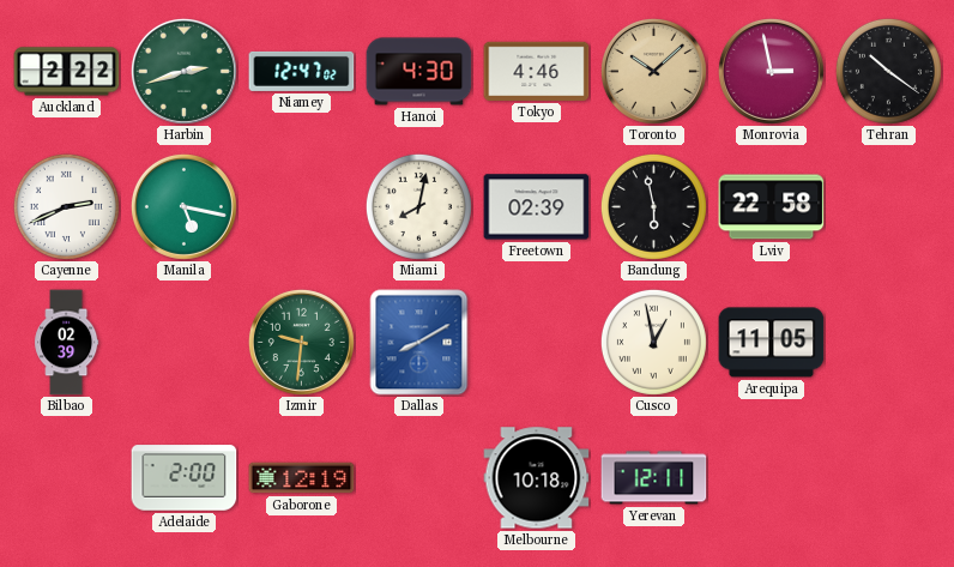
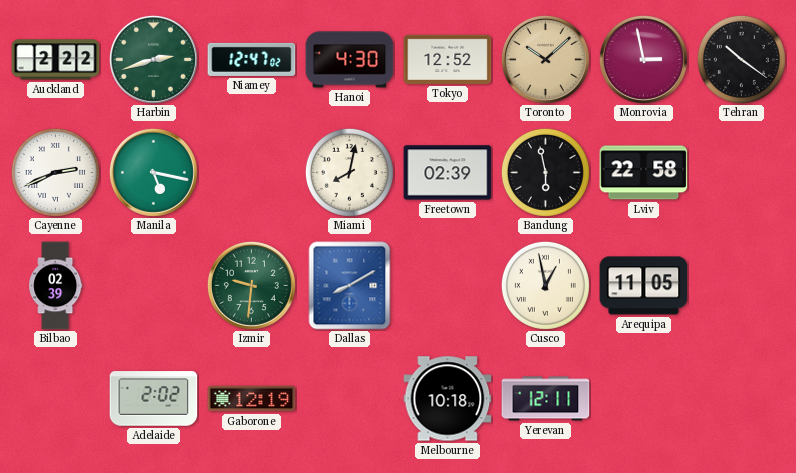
Tokyo: 4:46 -> 12:52
Adelaide: 2:00 -> 2:02
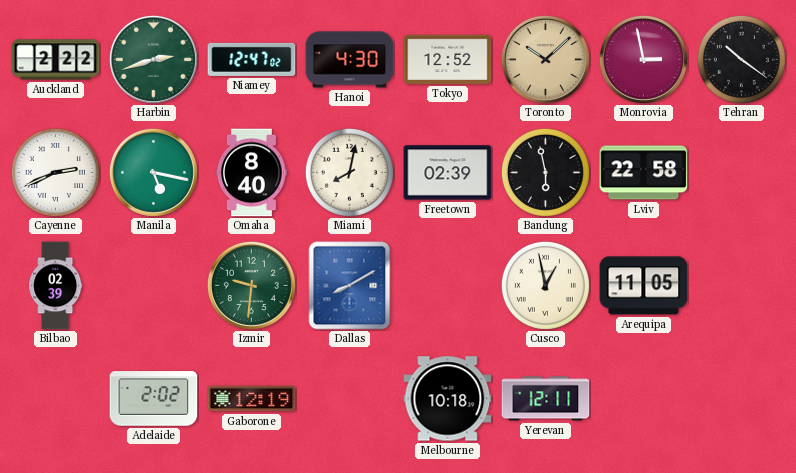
Omaha: none -> 8:40
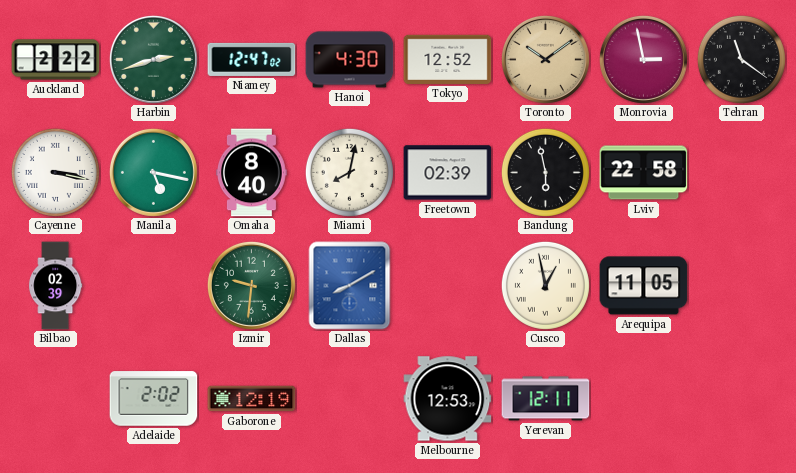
Toronto: 10:08 -> 10:09
Tehran: 10:21 -> 11:21
Cayenne: 2:41 -> 3:17
Melbourne: 10:18 -> 12:53
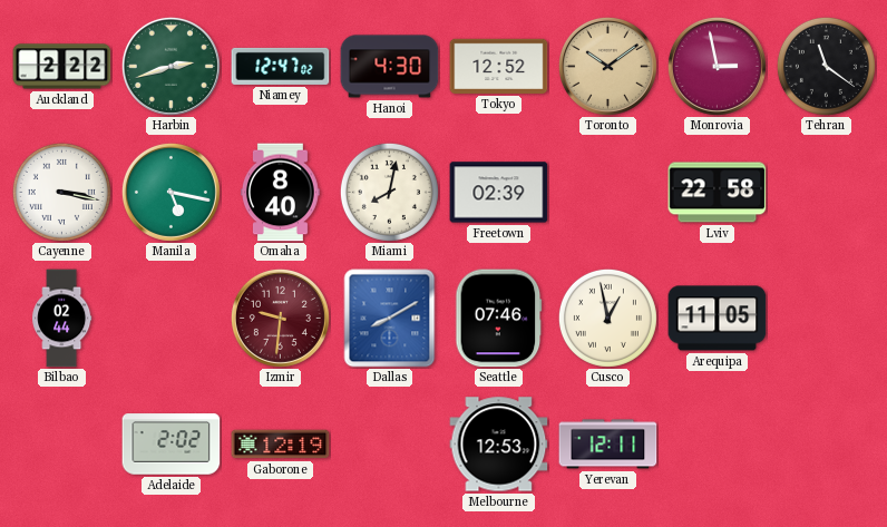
Bandung: 5:58 -> none
Bilbao: 02:39 -> 02:44
Izmir dial: green -> burgundy
Seattle: none -> 07:46
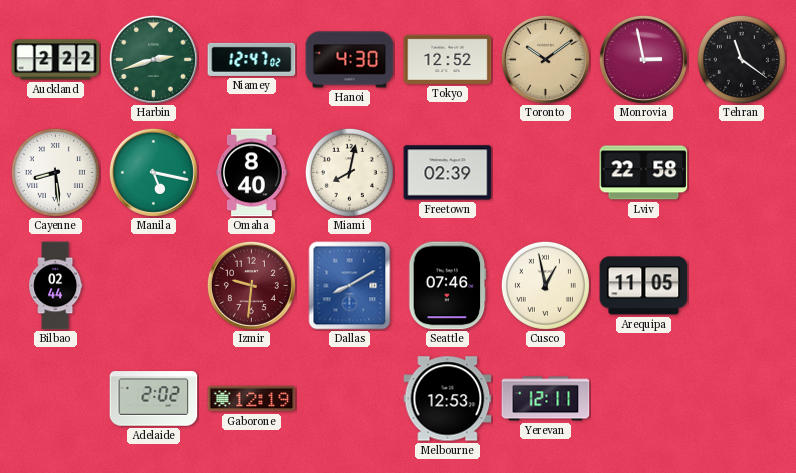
Cayenne: 3:17 -> 8:29
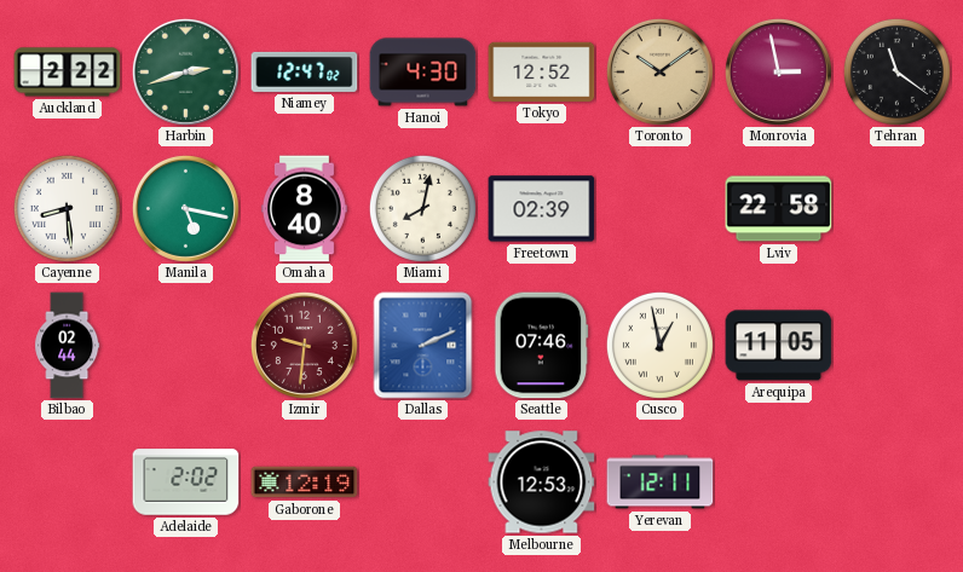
Dallas: 8:10 -> 2:11
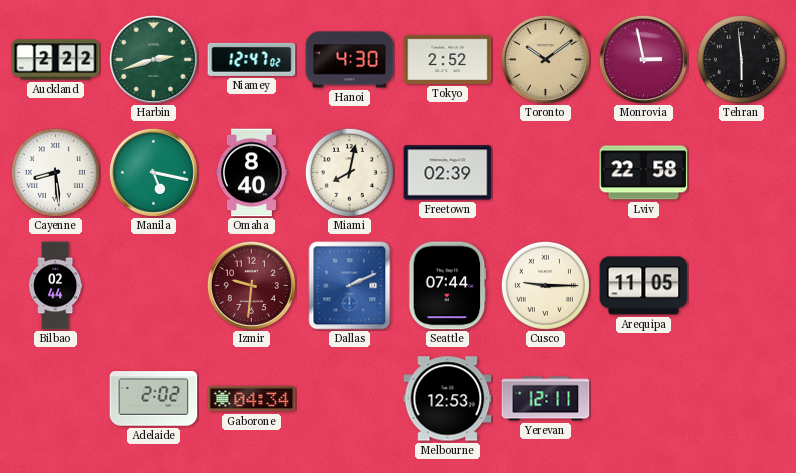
Tokyo: 12:52 -> 2:52
Tehran: 11:21 -> 5:59
Seattle: 07:46 -> 07:44
Cusco: 12:58 -> 9:15
Gaborone: 12:19 -> 04:34
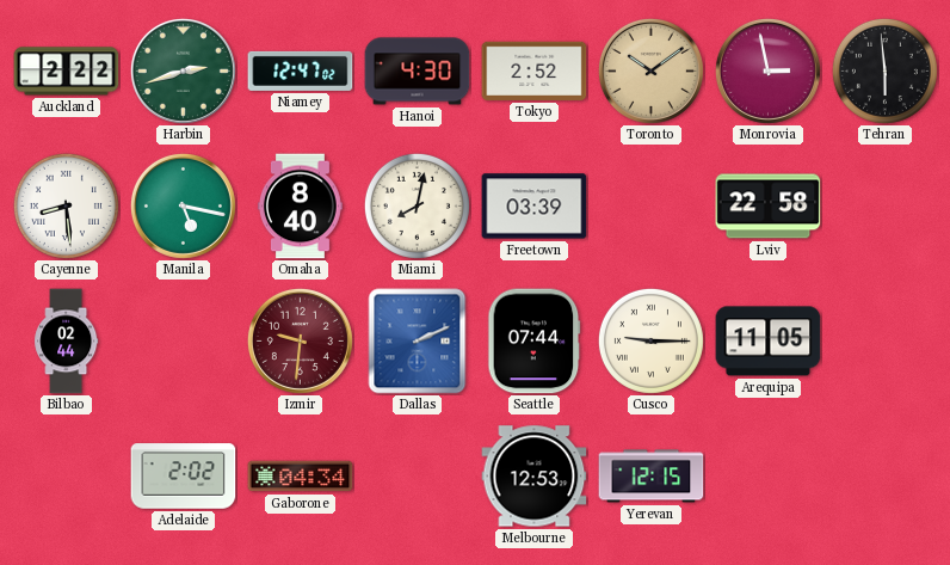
Freetown: 02:39 -> 03:39
Yerevan: 12:11 -> 12:15
